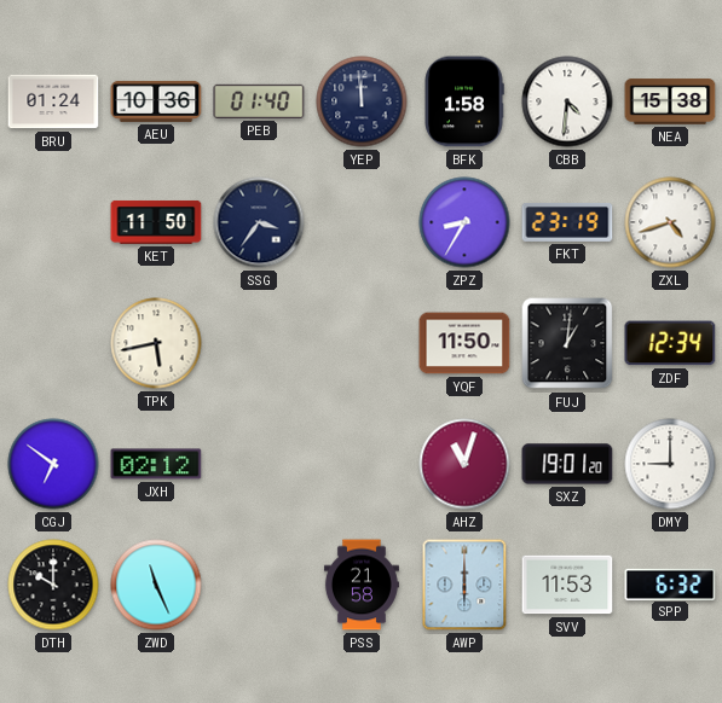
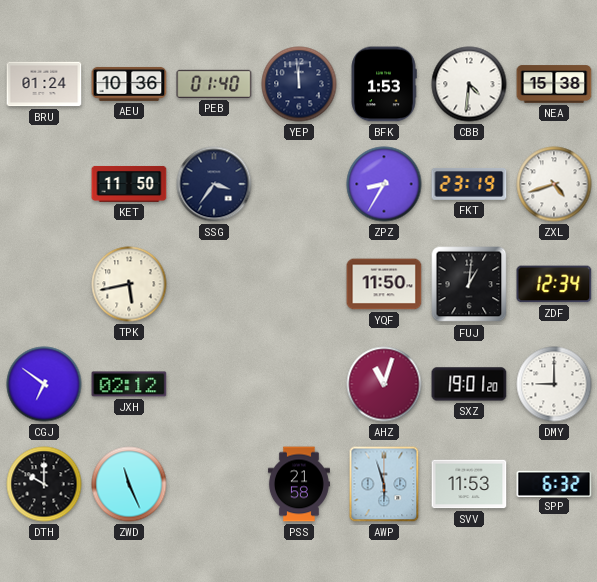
BFK: 1:58 -> 1:53
AWP: 6:00 -> 5:57
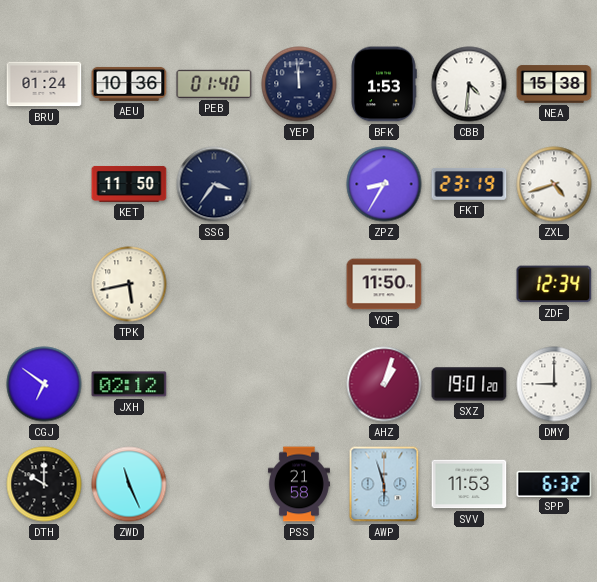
FUJ: 1:01 -> none
AHZ: 11:03 -> 1:03
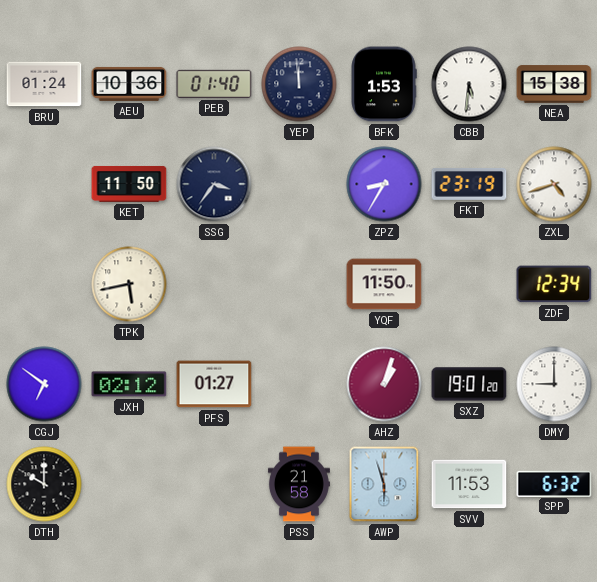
CBB: 4:31 -> 5:31
PFS: none -> 01:27
ZWD: 11:26 -> none
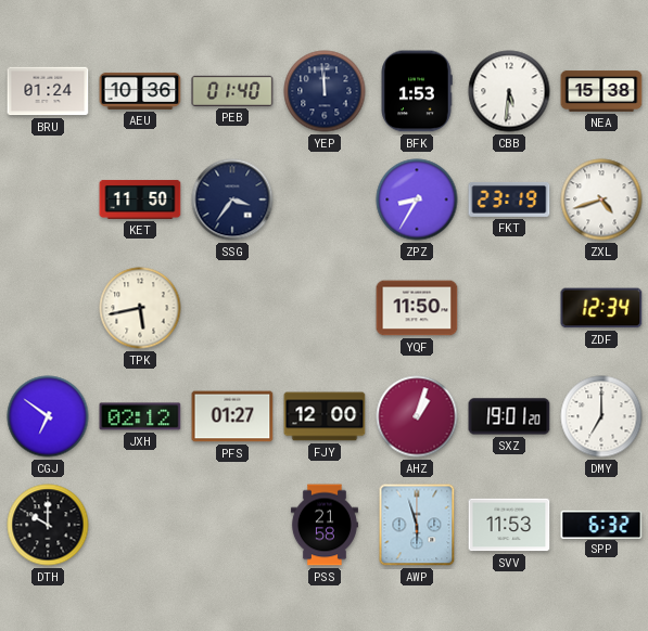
FJY: none -> 12:00
DMY: 9:00 -> 7:00
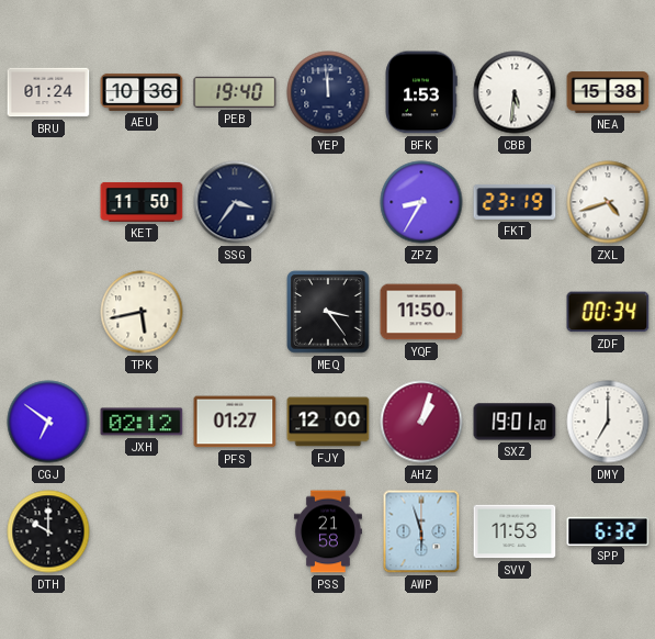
PEB: 01:40 -> 19:40
MEQ: none -> 3:24
ZDF: 12:34 -> 00:34
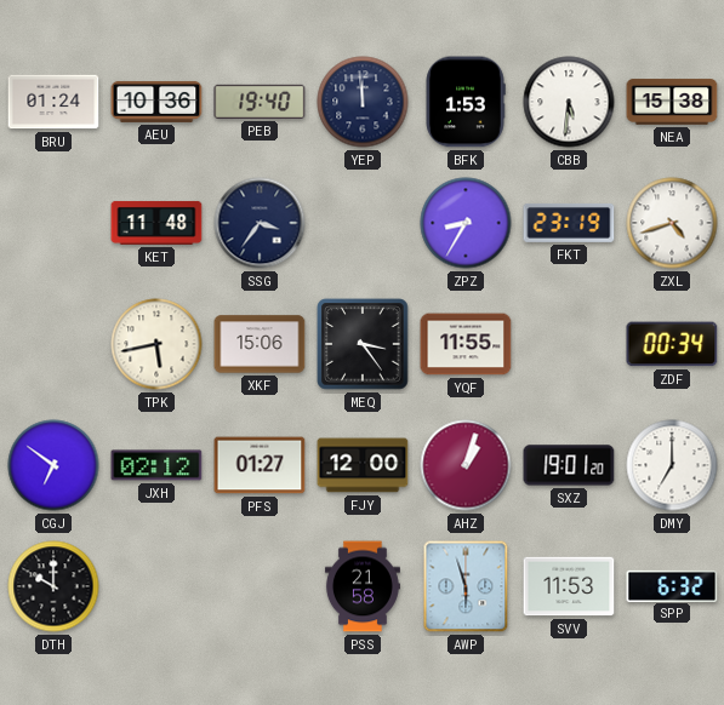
KET: 11:50 -> 11:48
XKF: none -> 15:06
YQF: 11:50 -> 11:55
